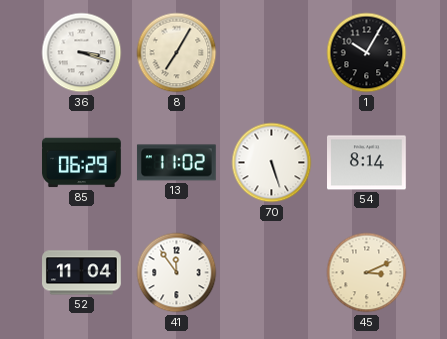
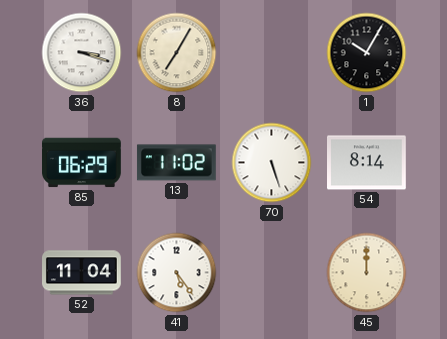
41: 11:54 -> 5:24
45: 3:11 -> 12:00
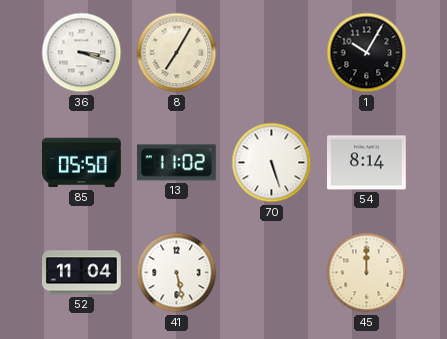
85: 06:29 -> 05:50
41: 5:24 -> 5:28
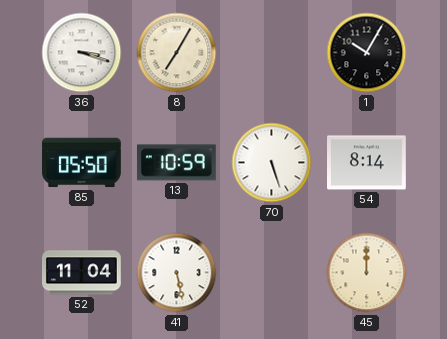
13: 11:02 -> 10:59
